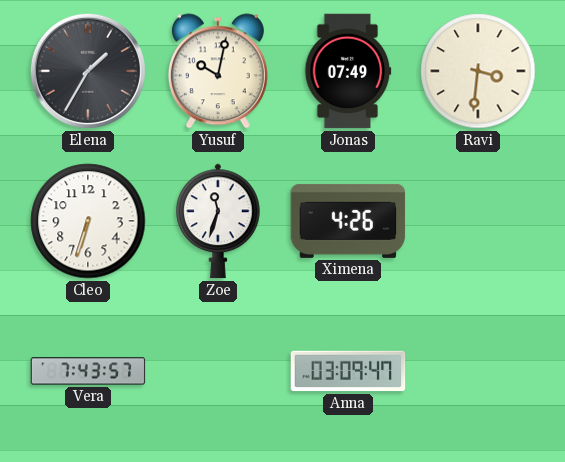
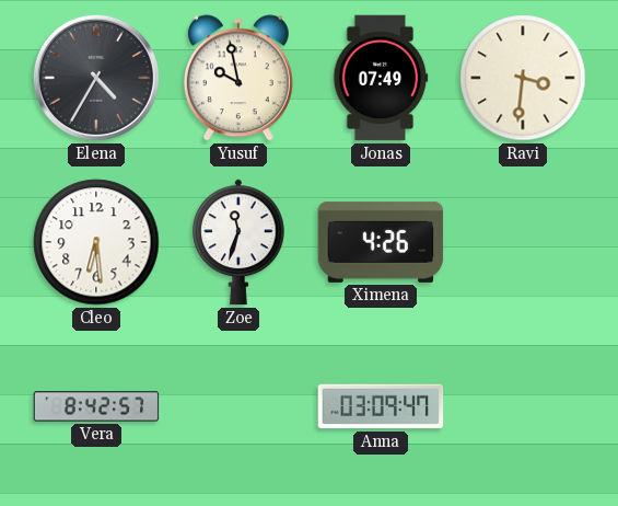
Elena: 1:35 -> 4:35
Yusuf: 10:02 -> 9:58
Cleo: 6:33 -> 6:29
Vera: 7:43 -> 8:42
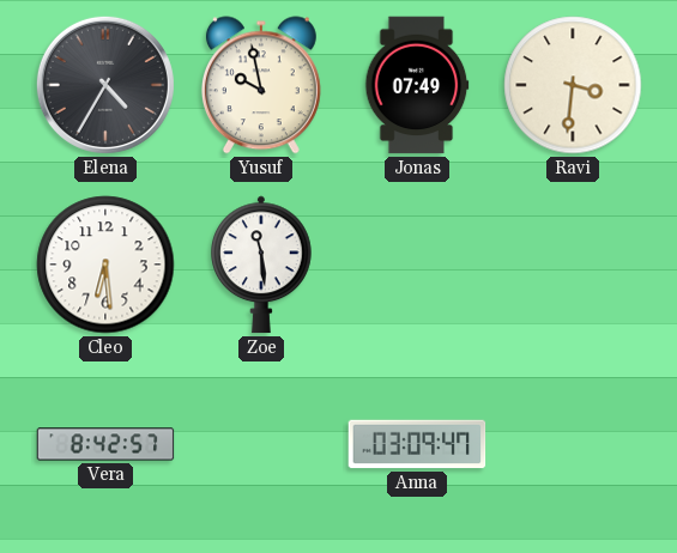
Zoe: 11:33 -> 11:29
Ximena: 4:26 -> none
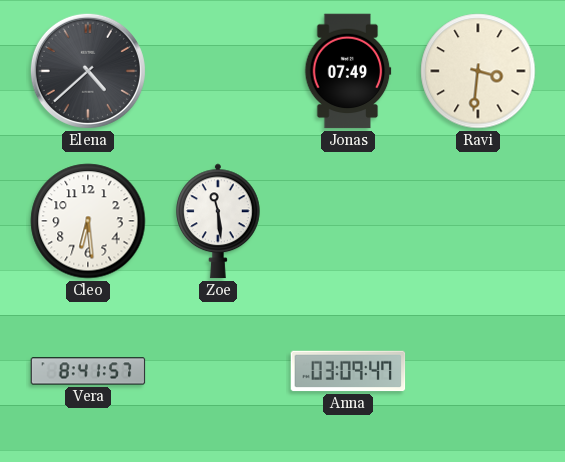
Elena: 4:35 -> 4:38
Yusuf: 9:58 -> none
Vera: 8:42 -> 8:41
